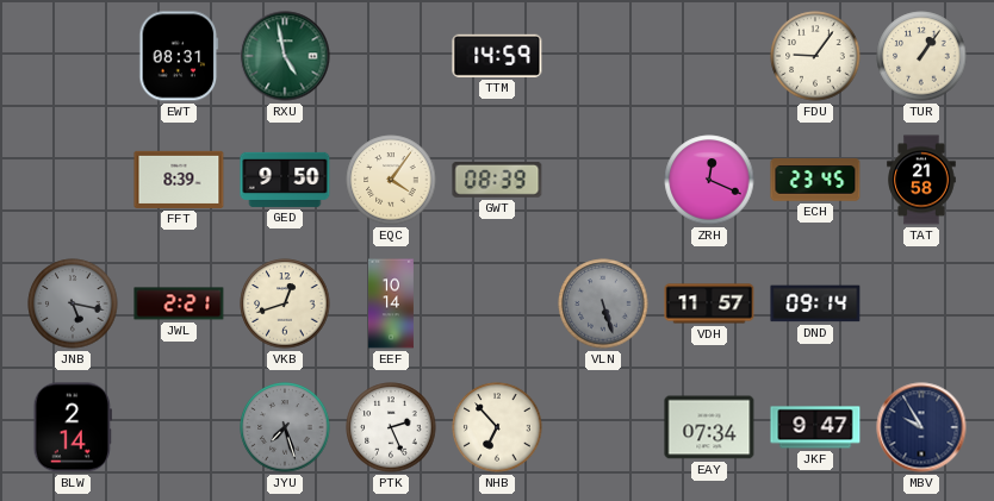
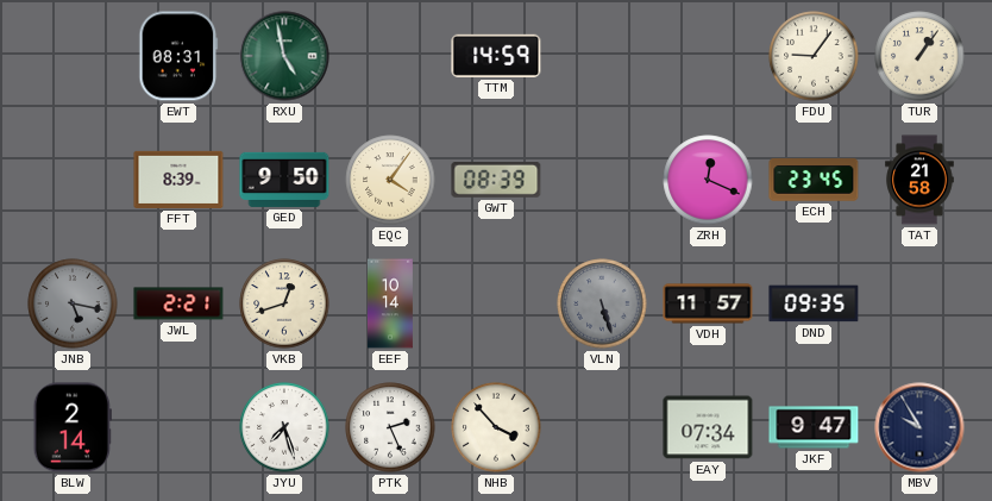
DND: 09:14 -> 09:35
JYU dial: grey -> white
NHB: 6:53 -> 3:53
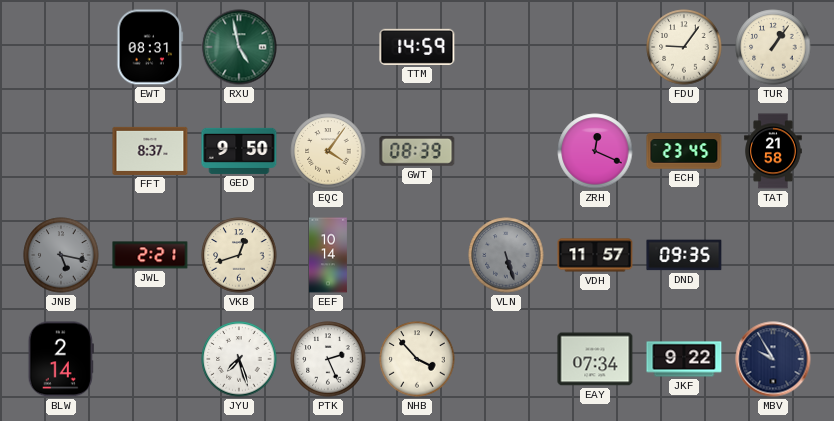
FFT: 8:39 -> 8:37
JKF: 9:47 -> 9:22
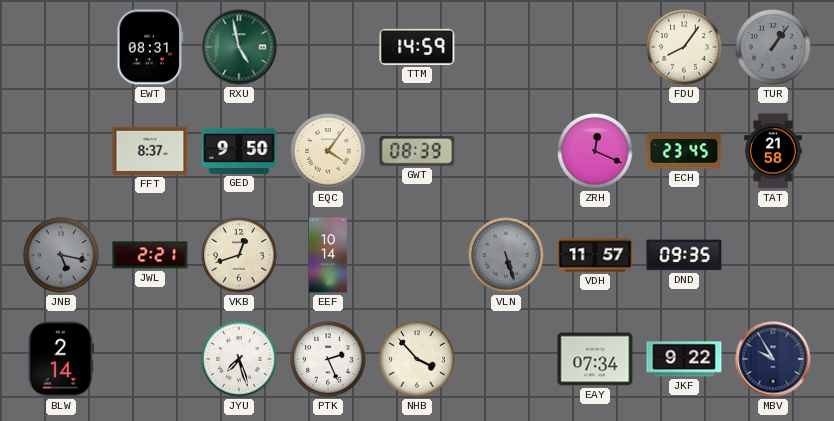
FDU: 9:06 -> 8:06
TUR dial: cream -> grey
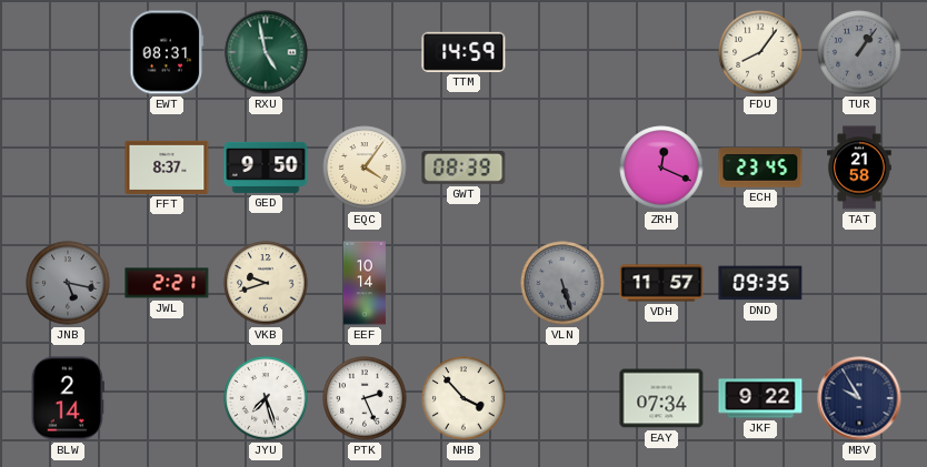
VKB: 12:42 -> 9:42
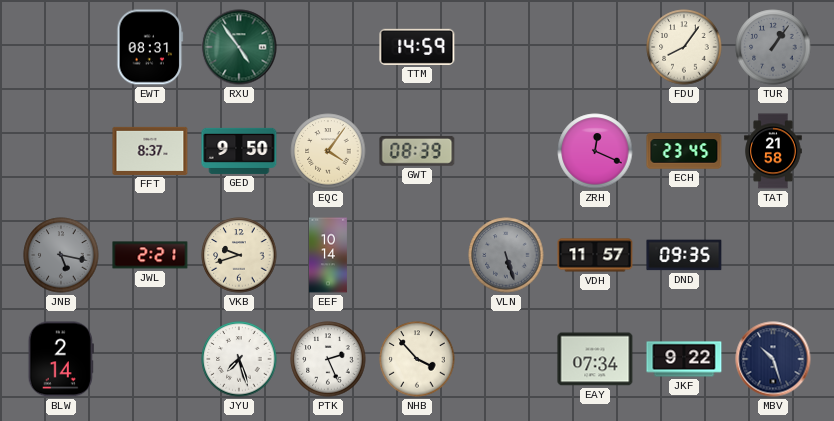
RXU: 4:58 -> 4:54
MBV: 9:55 -> 10:27
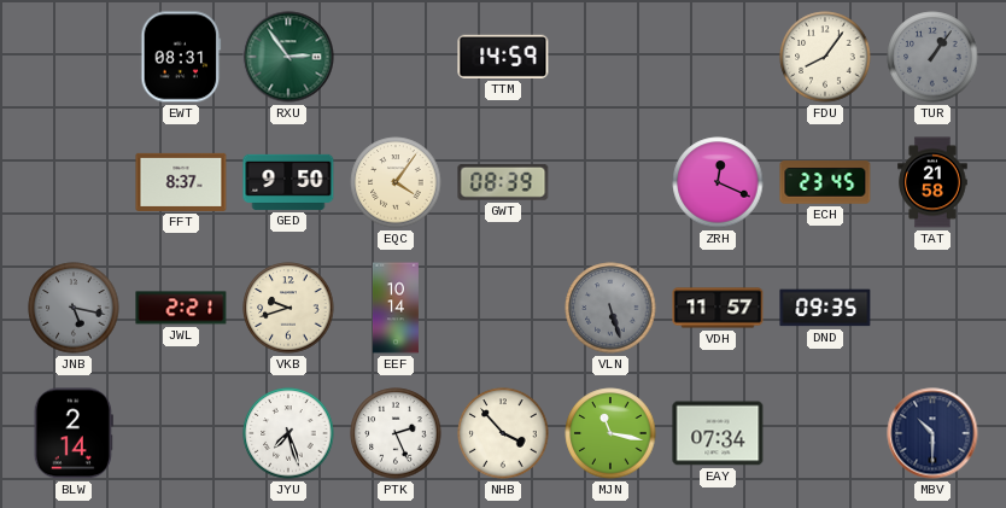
RXU: 4:54 -> 2:54
MJN: none -> 11:17
JKF: 9:22 -> none
MBV: 10:27 -> 10:30
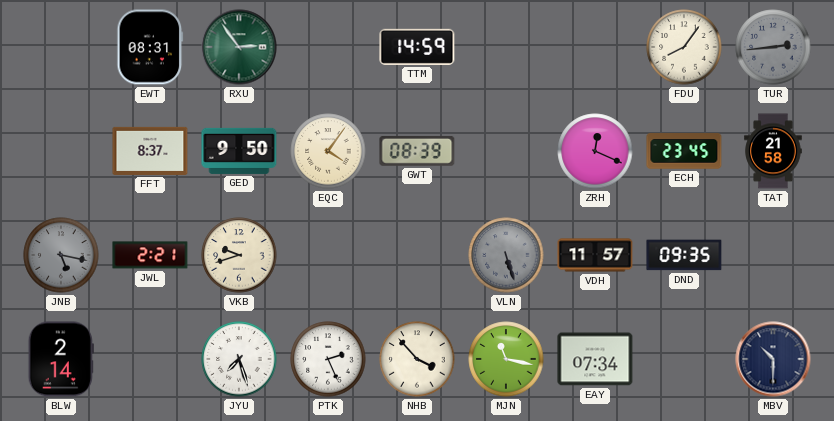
TUR: 1:06 -> 2:44
EEF: 10:14 -> none
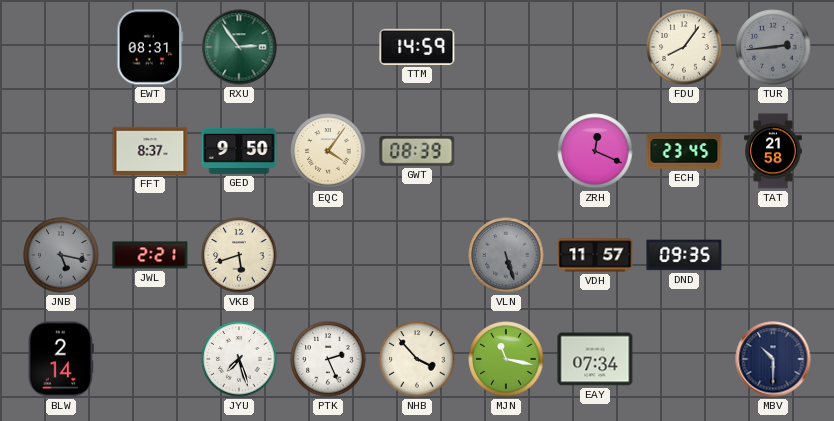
VKB: 9:42 -> 5:42
